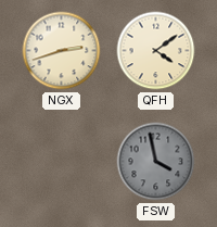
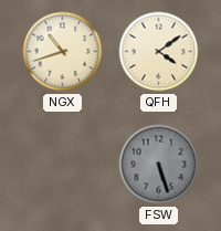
NGX: 2:42 -> 10:42
FSW: 3:58 -> 5:27
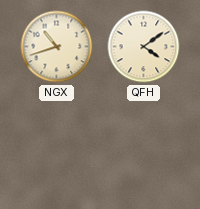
FSW: 5:27 -> none
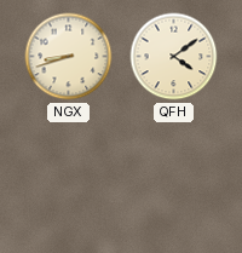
NGX: 10:42 -> 8:42
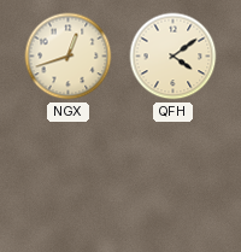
NGX: 8:42 -> 12:42
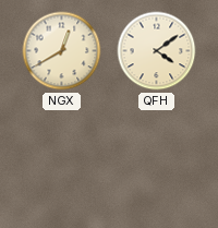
NGX: 12:42 -> 12:40
